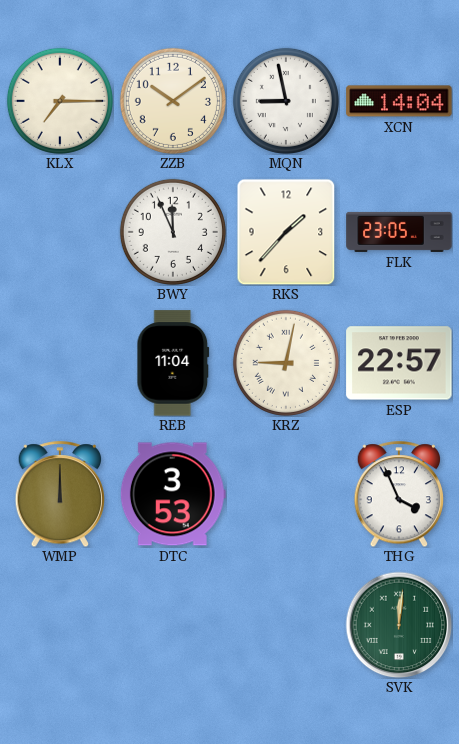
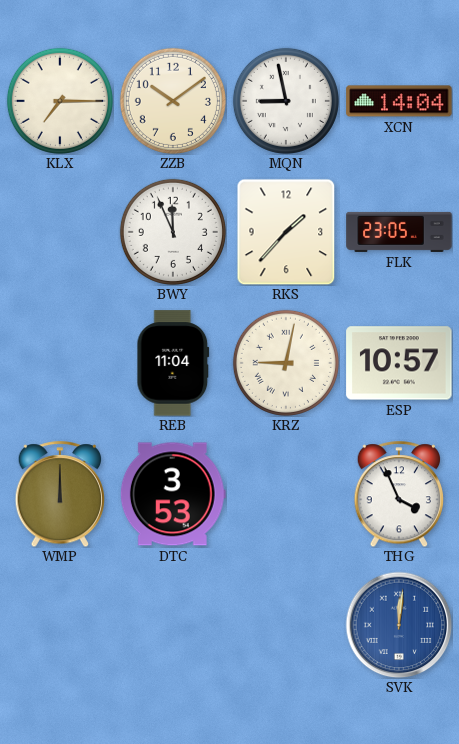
ESP: 22:57 -> 10:57
SVK dial: green -> blue
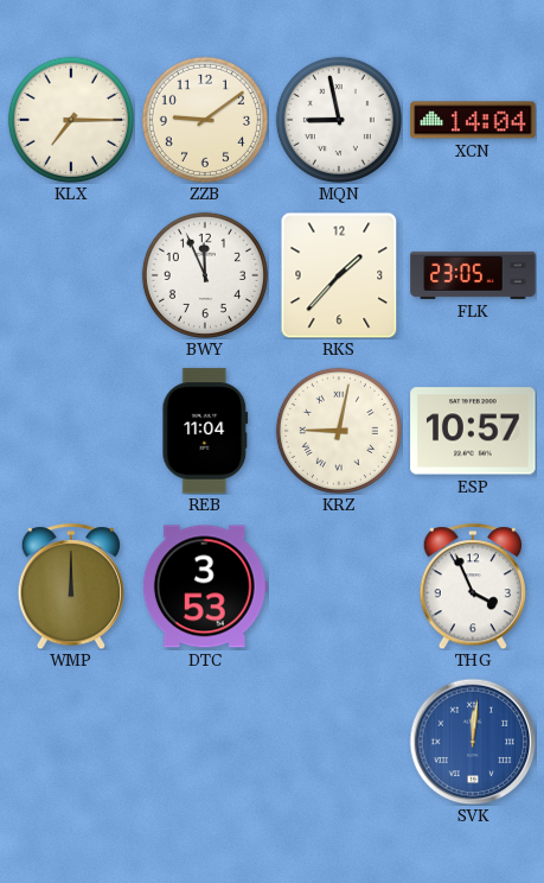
ZZB: 10:09 -> 9:09
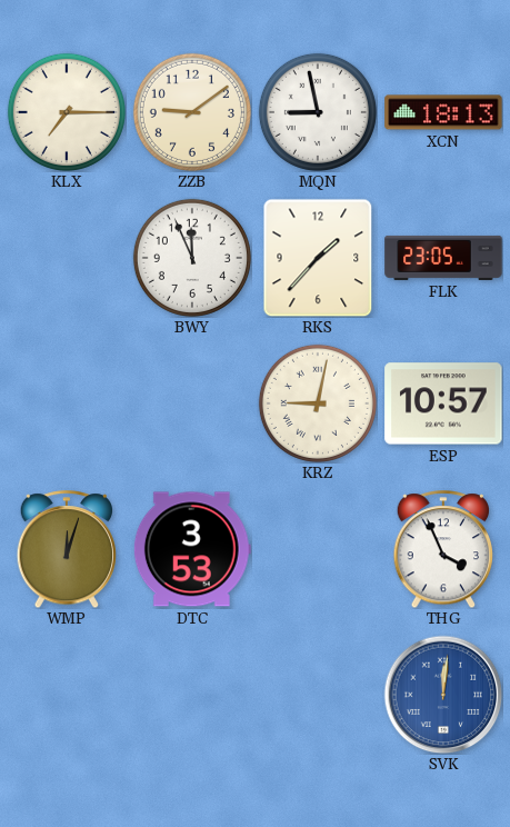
XCN: 14:04 -> 18:13
REB: 11:04 -> none
WMP: 12:00 -> 12:03
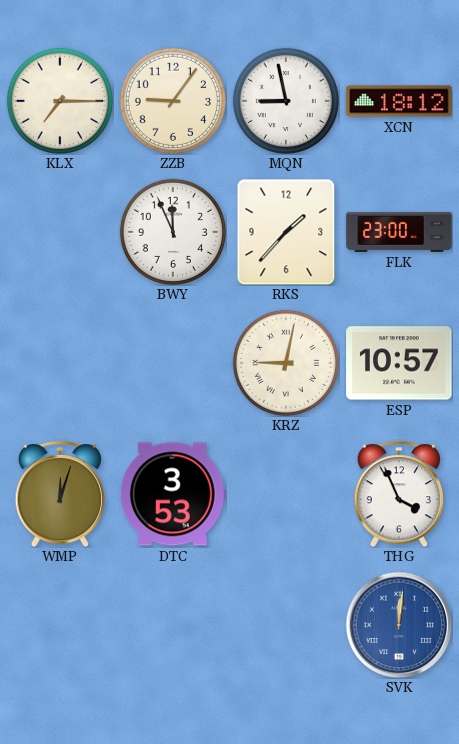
ZZB: 9:09 -> 9:06
XCN: 18:13 -> 18:12
FLK: 23:05 -> 23:00
